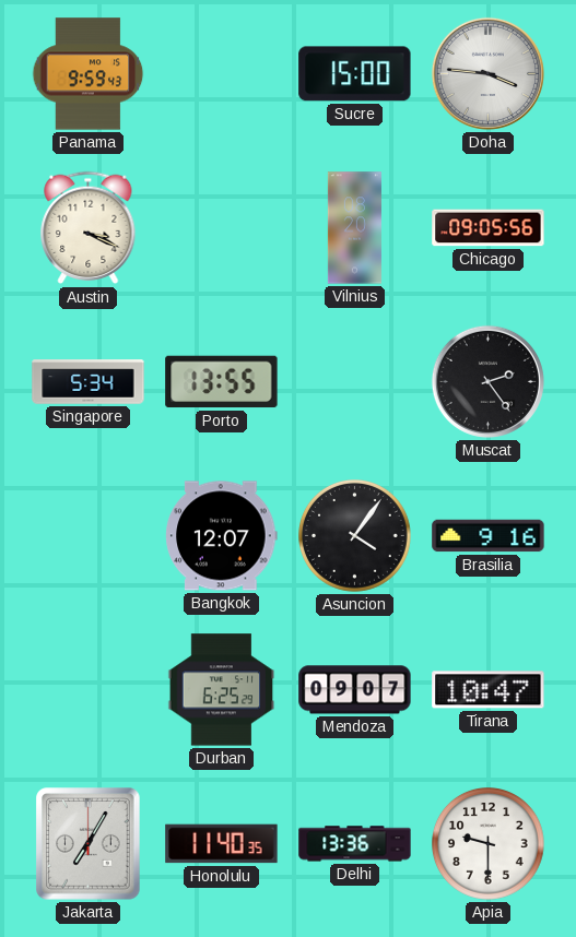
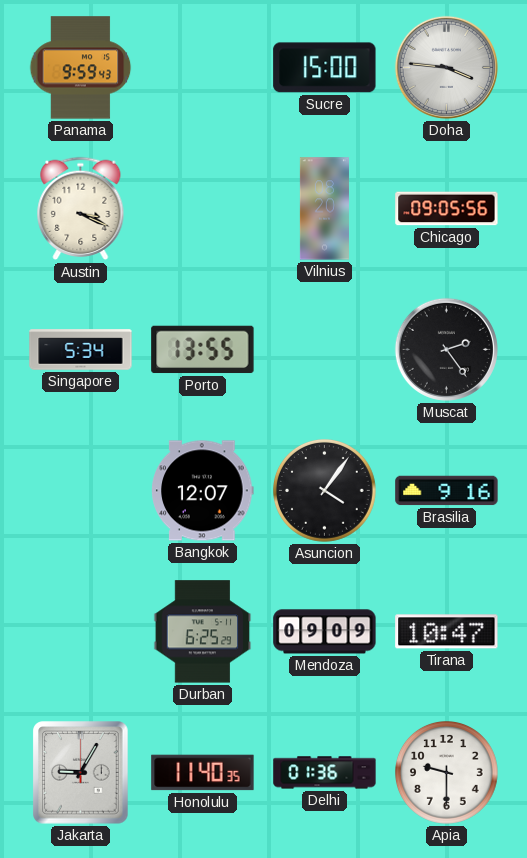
Mendoza: 09:07 -> 09:09
Jakarta: 7:05 -> 9:05
Delhi: 13:36 -> 01:36
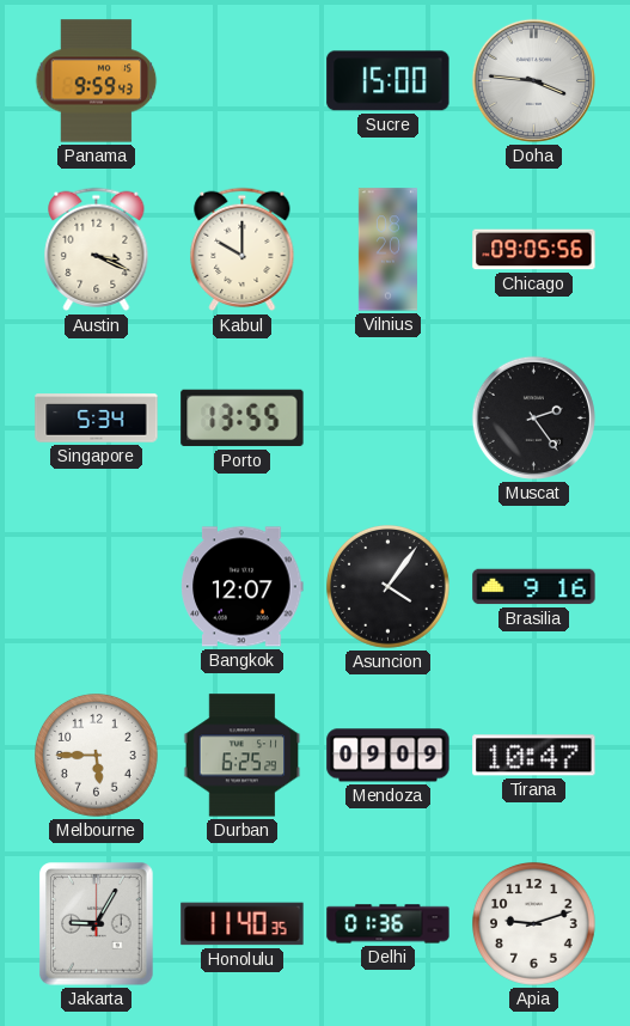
Kabul: none -> 10:00
Melbourne: none -> 5:45
Apia: 9:30 -> 9:12
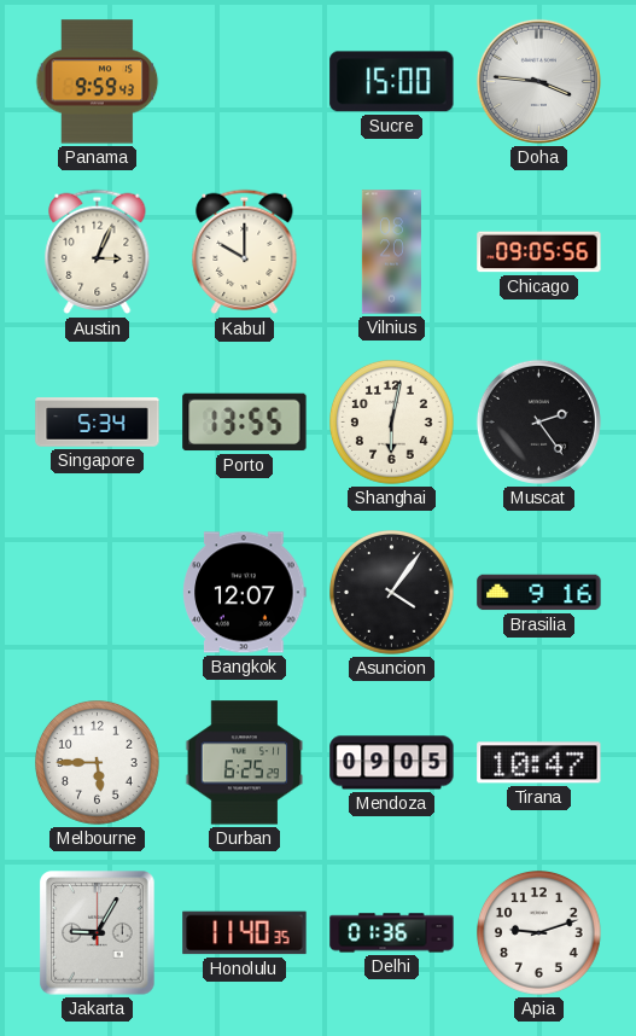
Austin: 3:19 -> 3:04
Shanghai: none -> 6:02
Mendoza: 09:09 -> 09:05
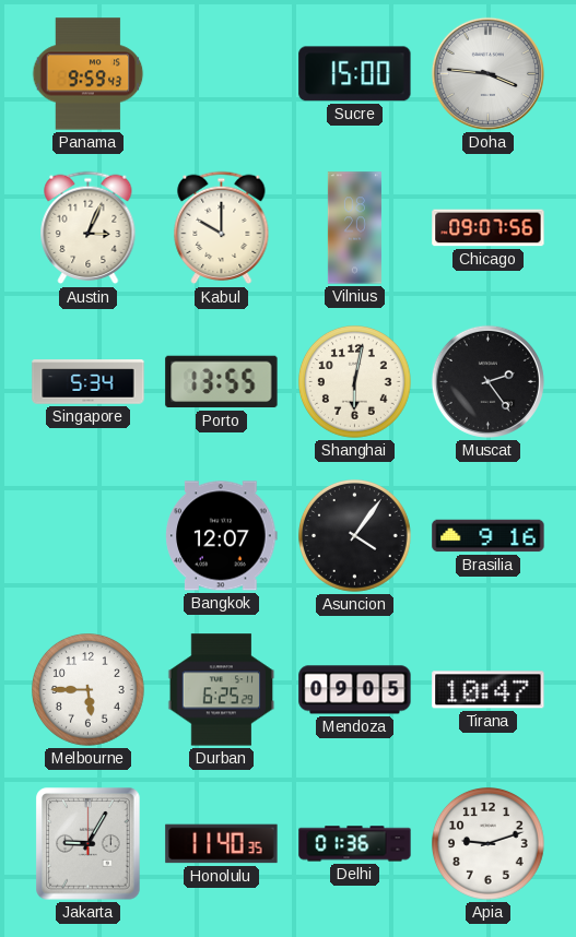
Chicago: 09:05 -> 09:07
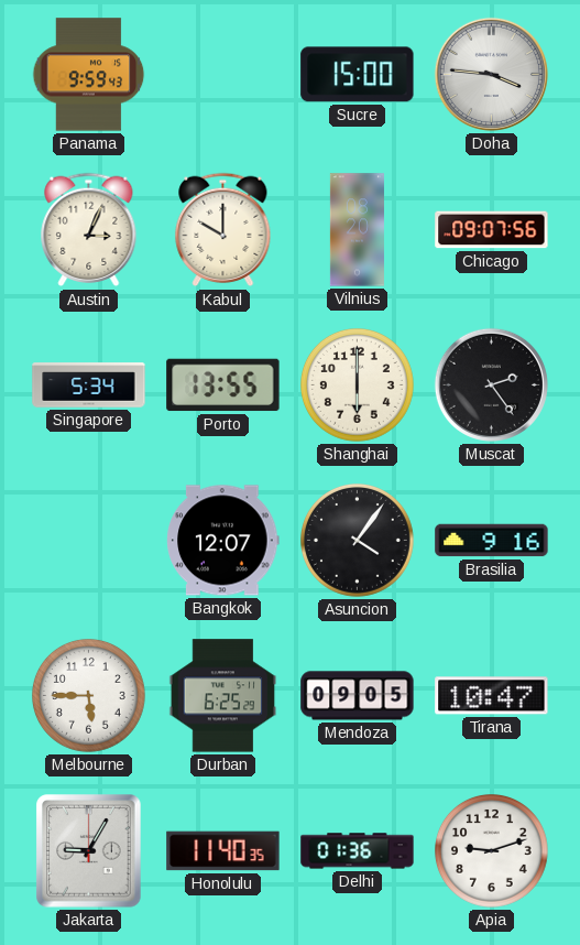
Shanghai: 6:02 -> 6:00
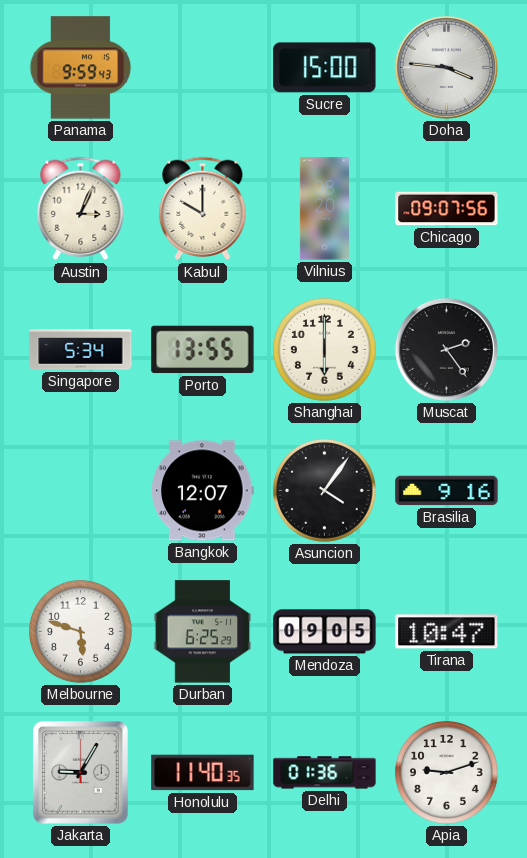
Melbourne: 5:45 -> 5:48
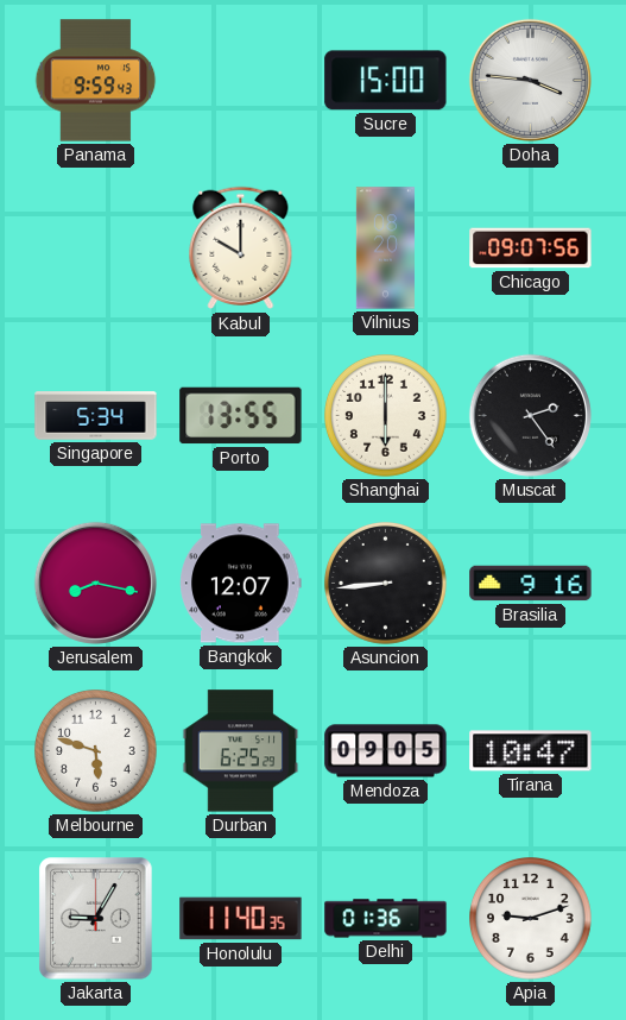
Austin: 3:04 -> none
Jerusalem: none -> 8:17
Asuncion: 4:06 -> 8:44
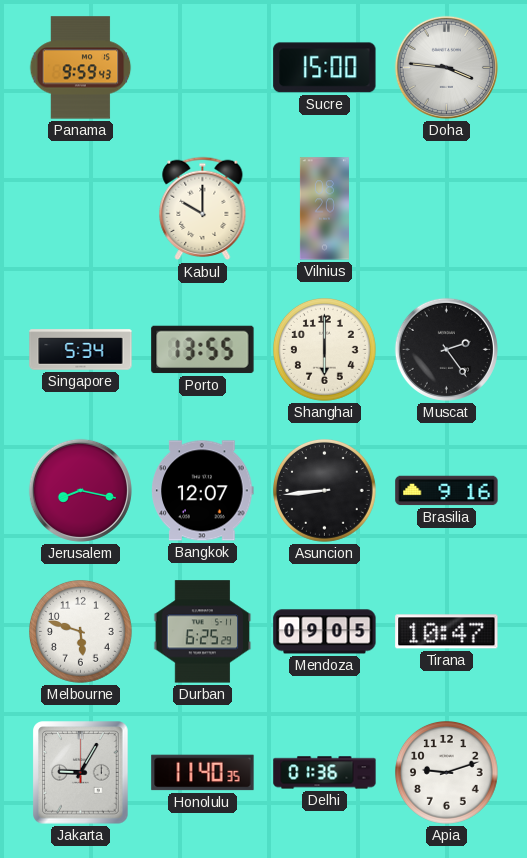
Chicago: 09:07 -> none
